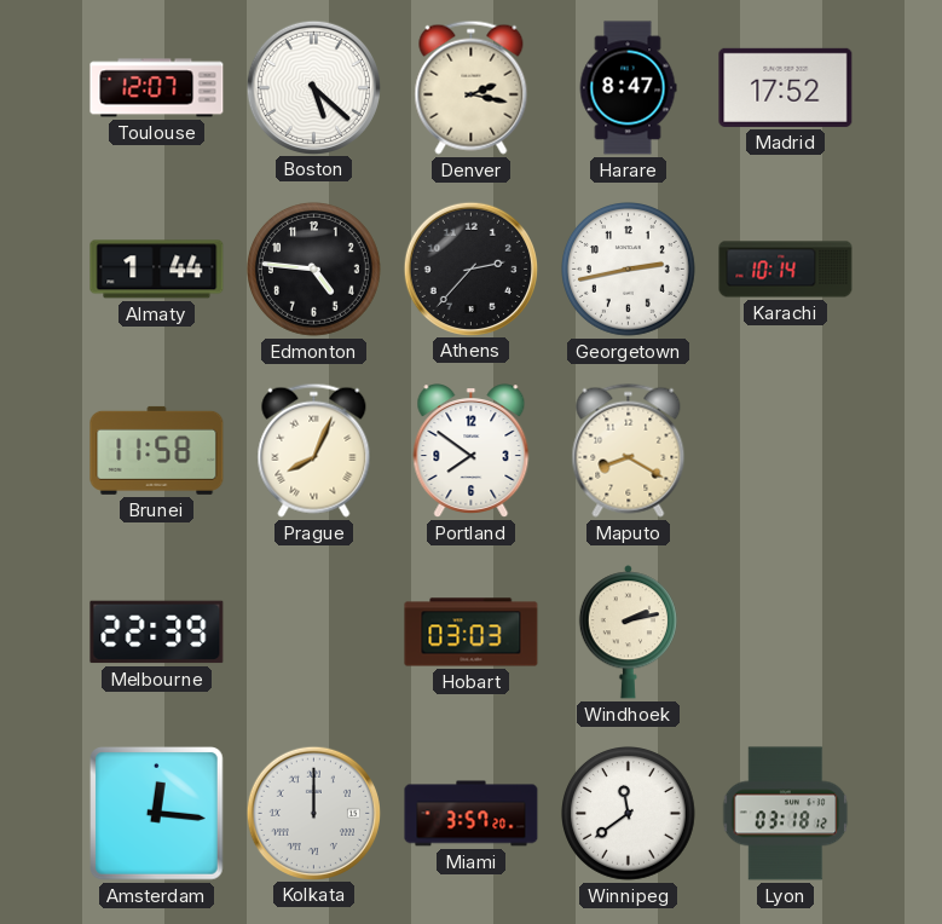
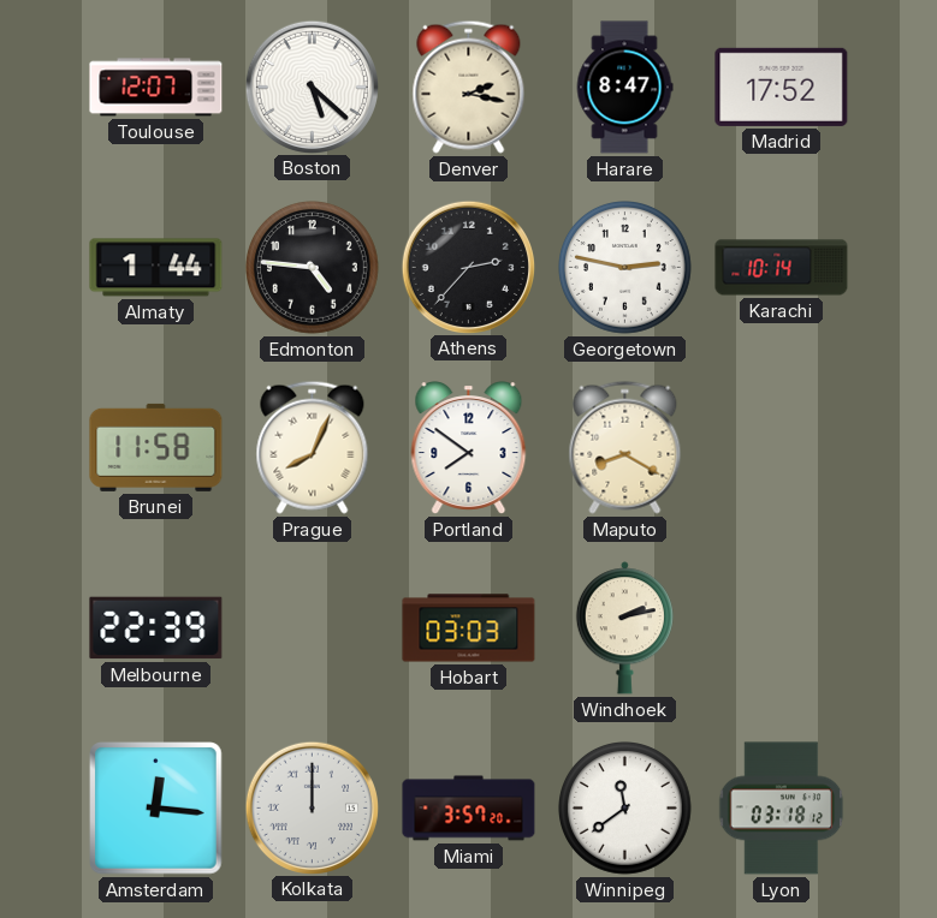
Georgetown: 2:43 -> 2:47
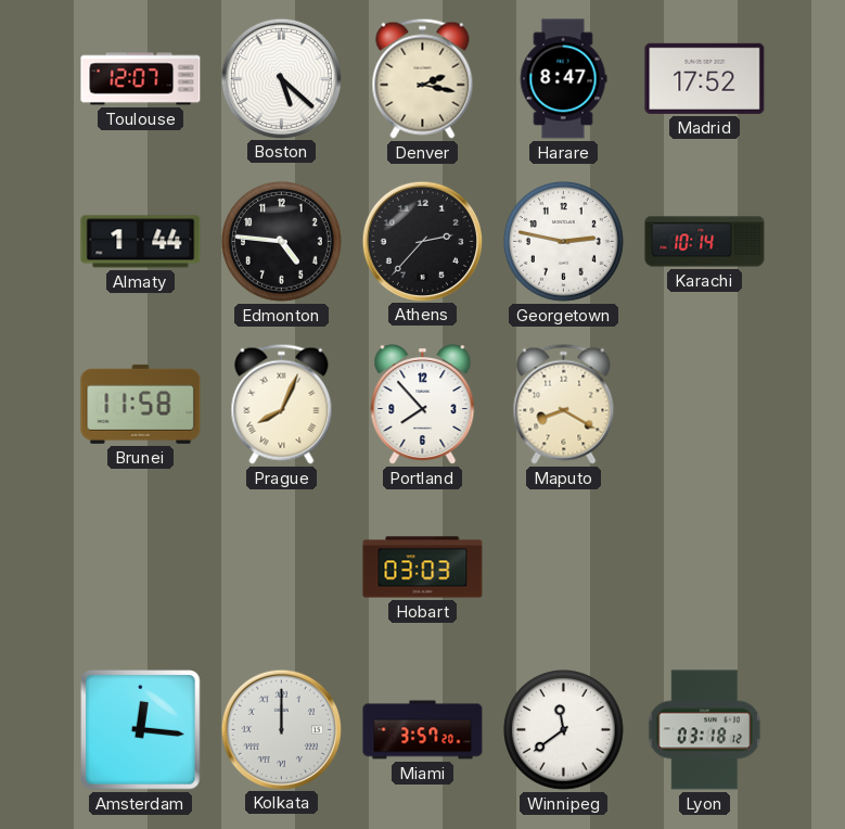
Portland: 7:51 -> 7:53
Melbourne: 22:39 -> none
Windhoek: 2:13 -> none
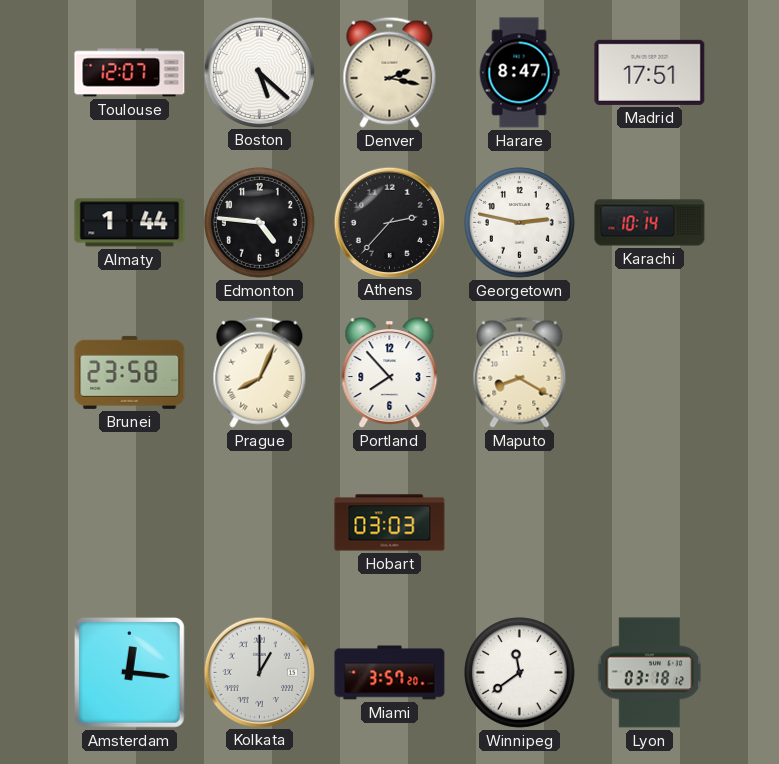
Madrid: 17:52 -> 17:51
Brunei: 11:58 -> 23:58
Kolkata: 12:00 -> 1:00
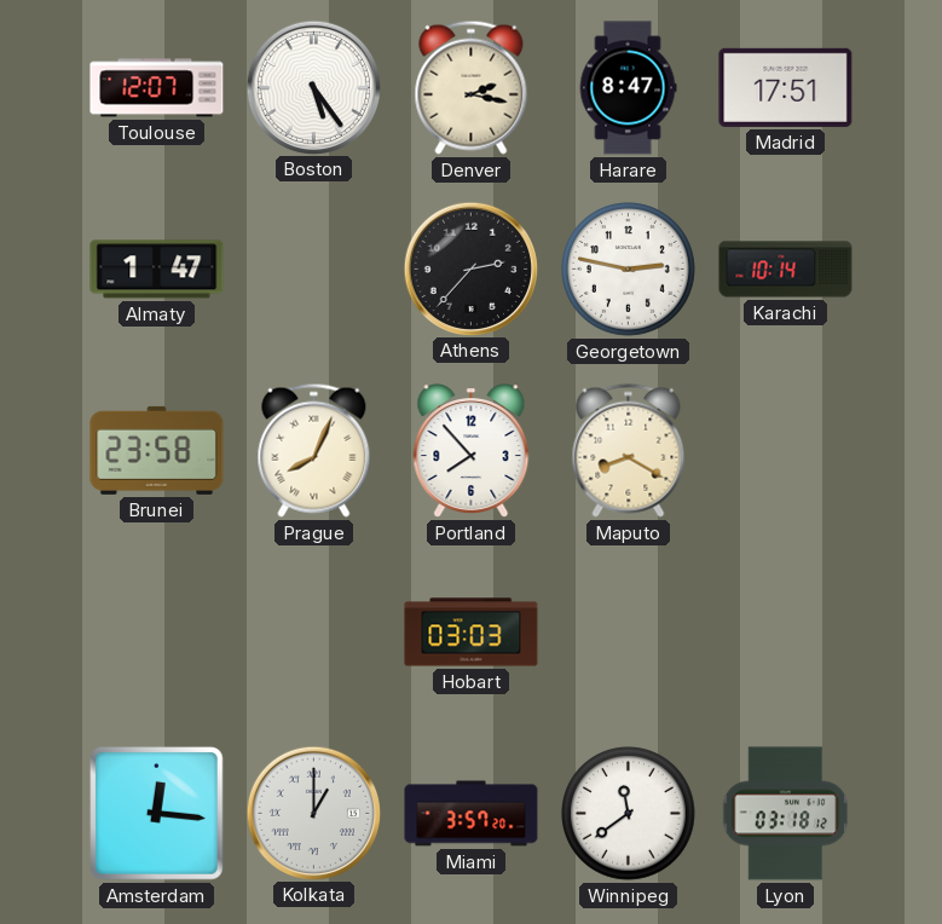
Boston: 5:22 -> 5:24
Almaty: 1:44 -> 1:47
Edmonton: 4:46 -> none
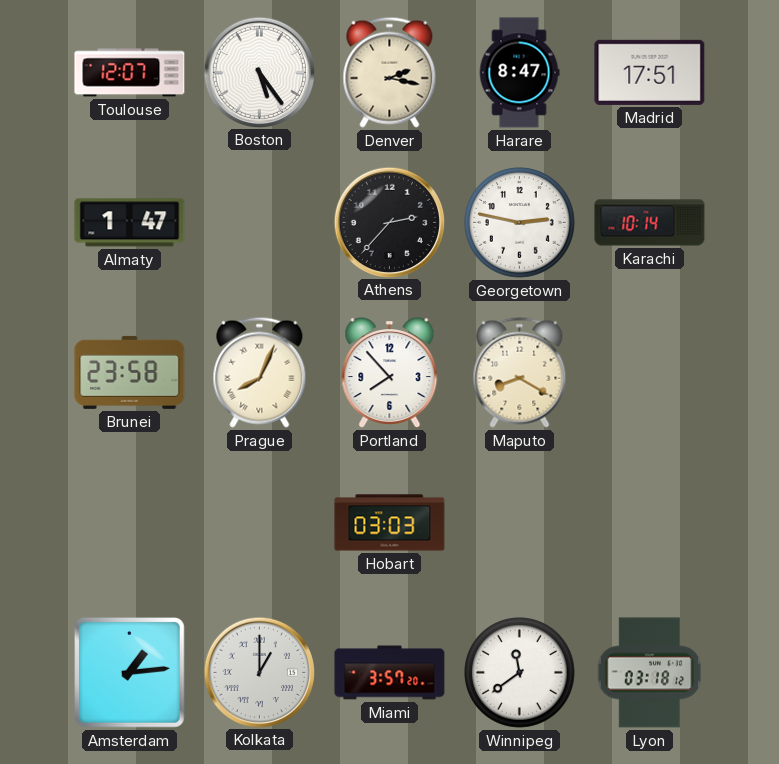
Amsterdam: 12:16 -> 1:14
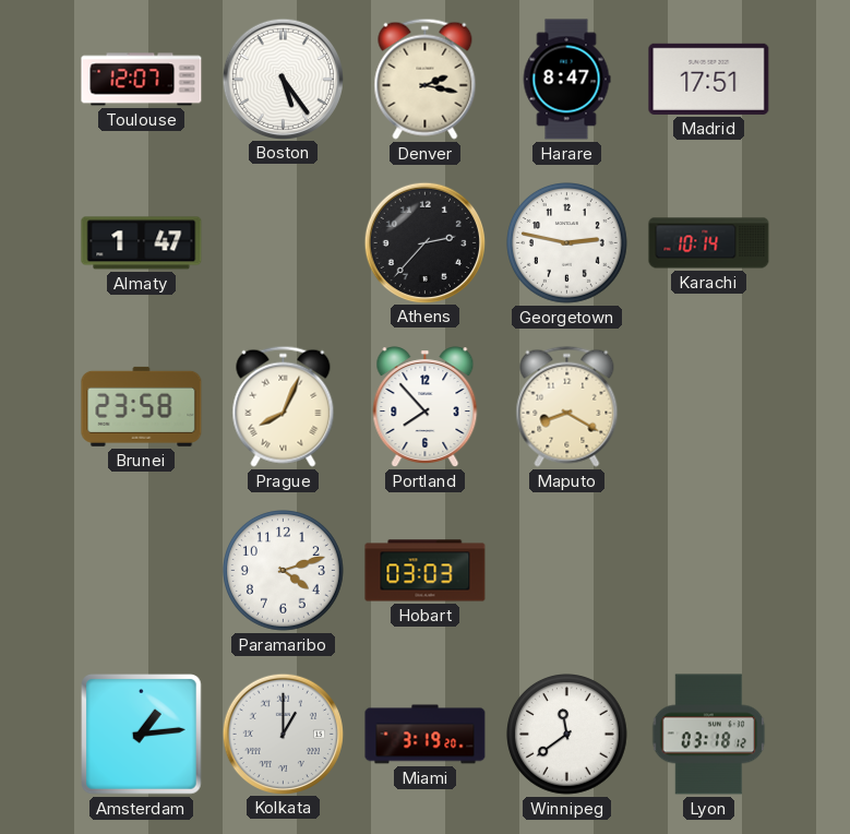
Paramaribo: none -> 4:12
Miami: 3:57 -> 3:19
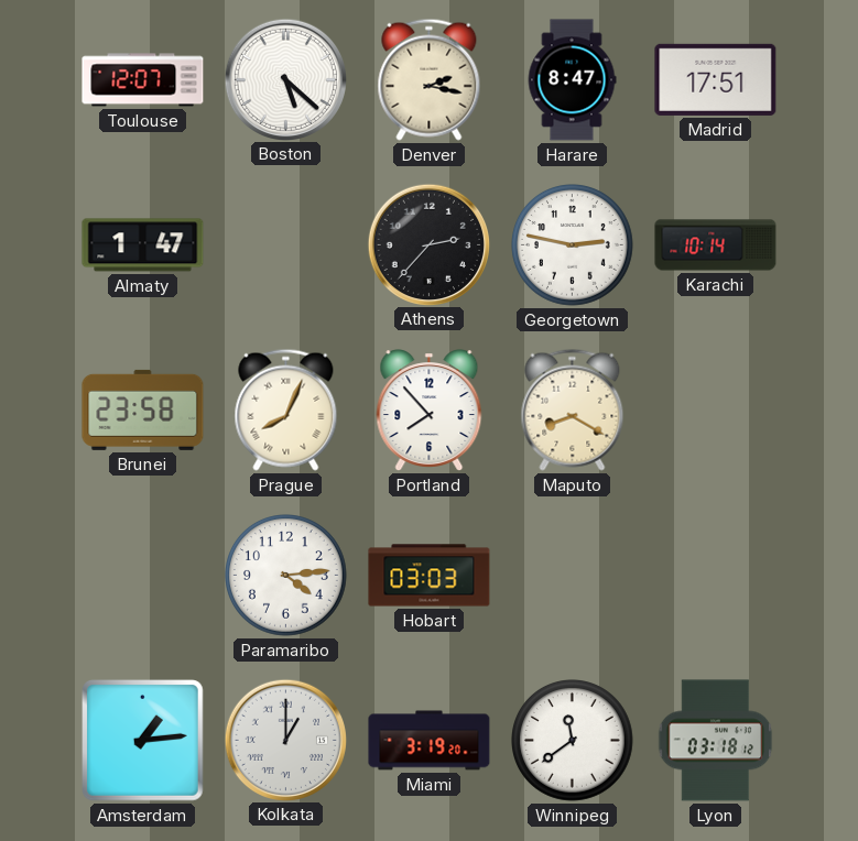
Boston: 5:24 -> 5:22
Paramaribo: 4:12 -> 4:14
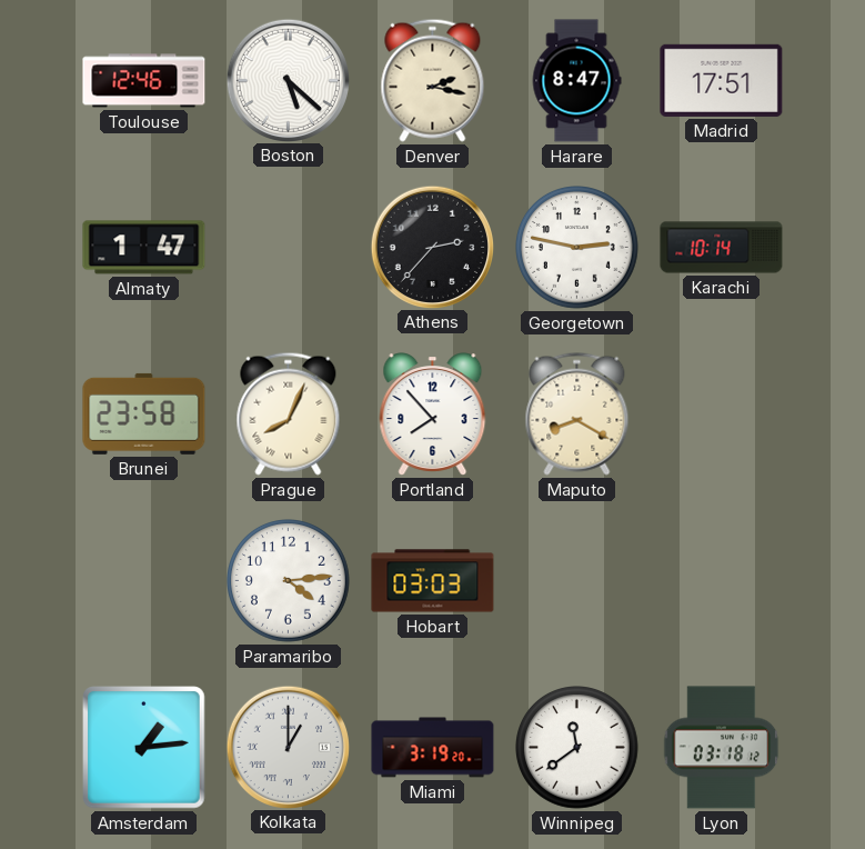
Toulouse: 12:07 -> 12:46
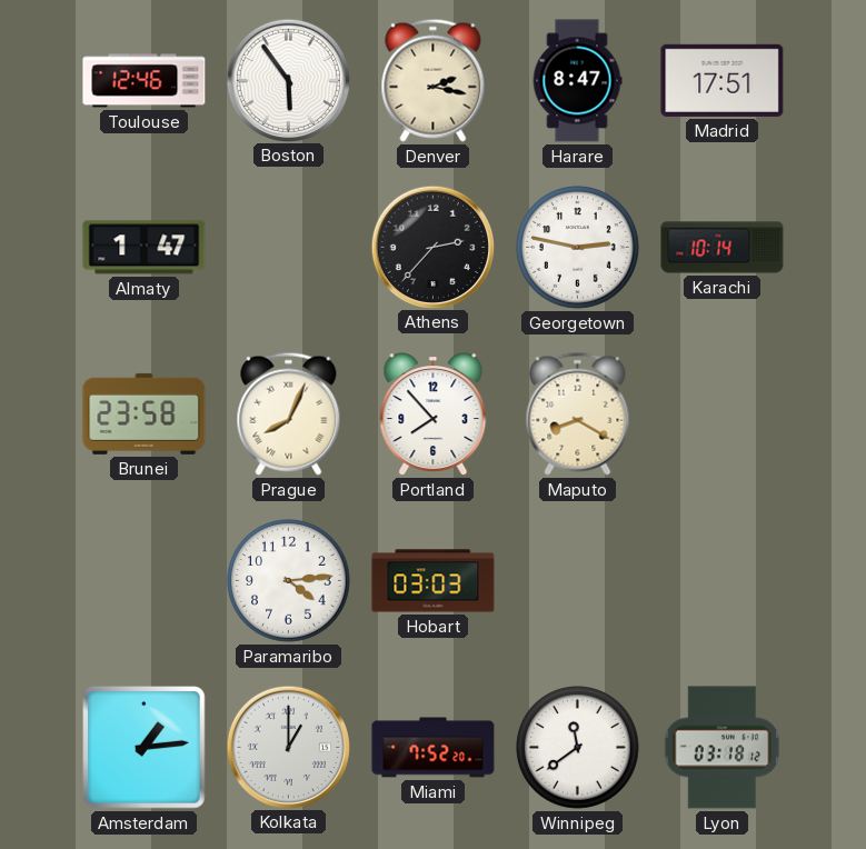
Boston: 5:22 -> 5:54
Miami: 3:19 -> 7:52
